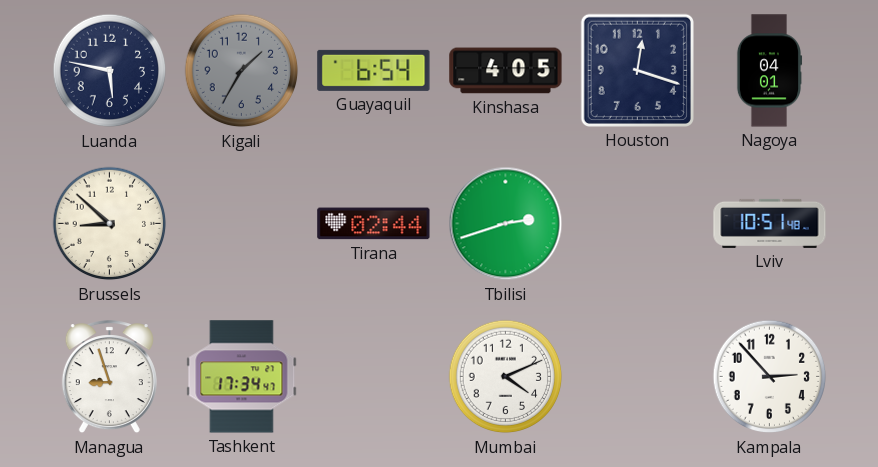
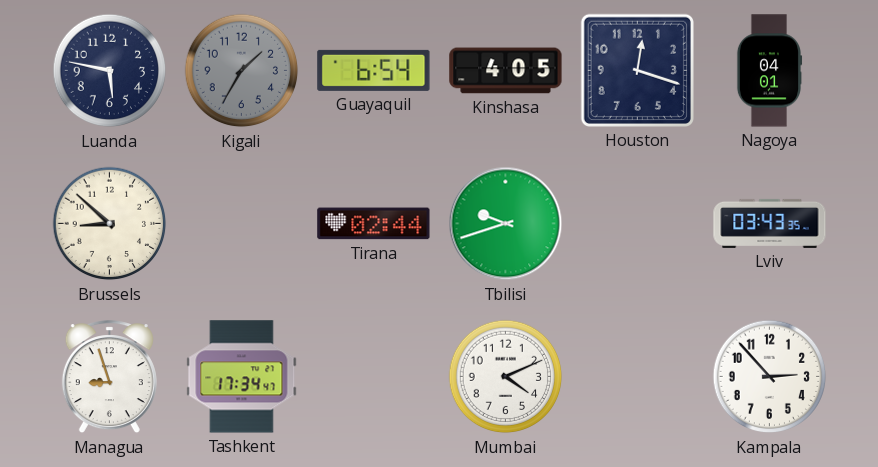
Tbilisi: 2:42 -> 9:42
Lviv: 10:51 -> 03:43
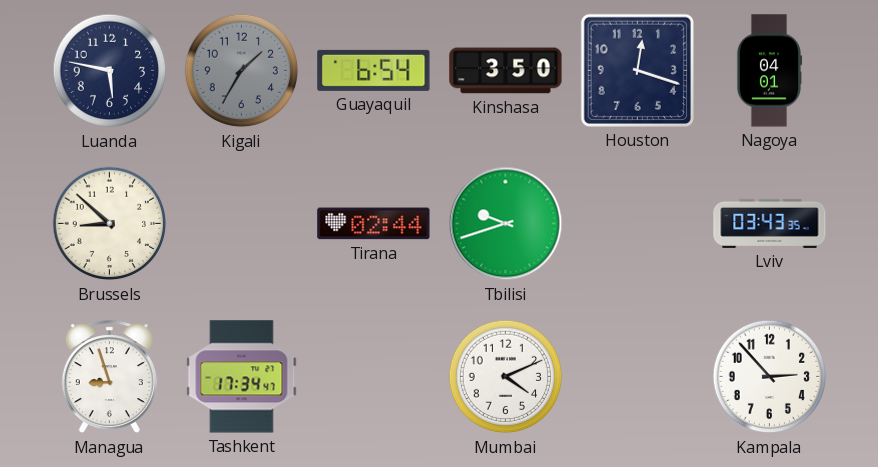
Kinshasa: 4:05 -> 3:50
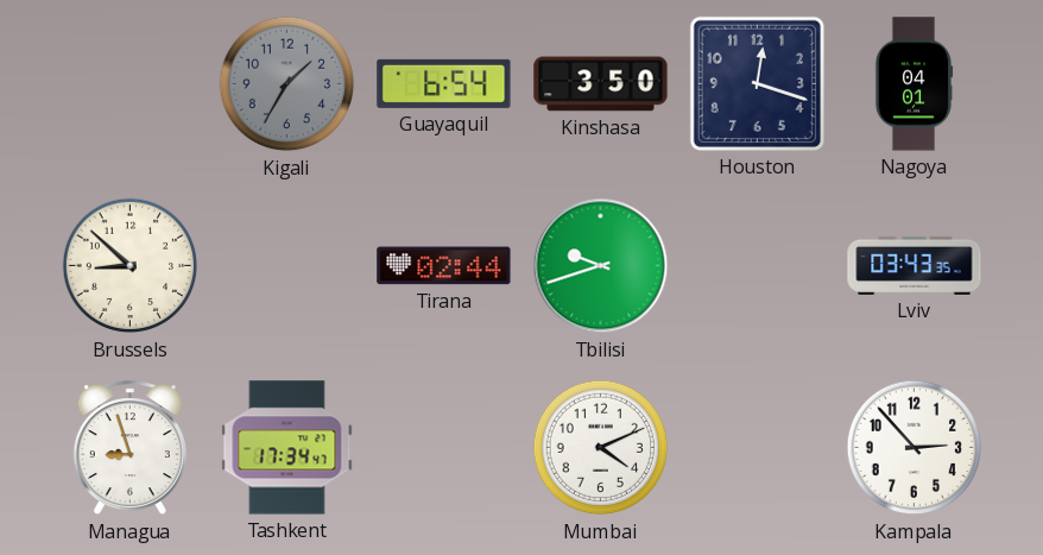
Luanda: 5:47 -> none
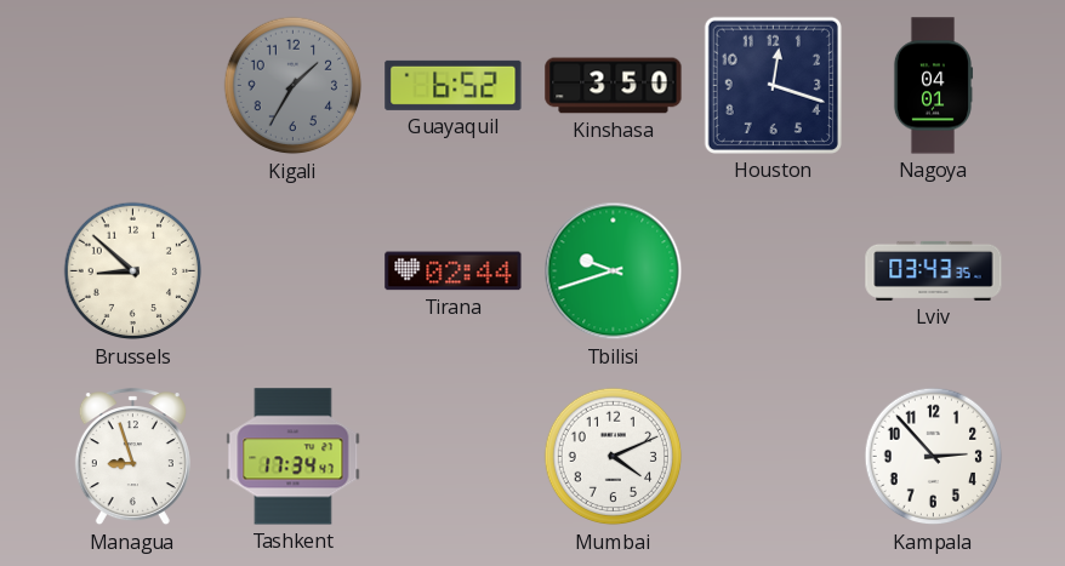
Guayaquil: 6:54 -> 6:52
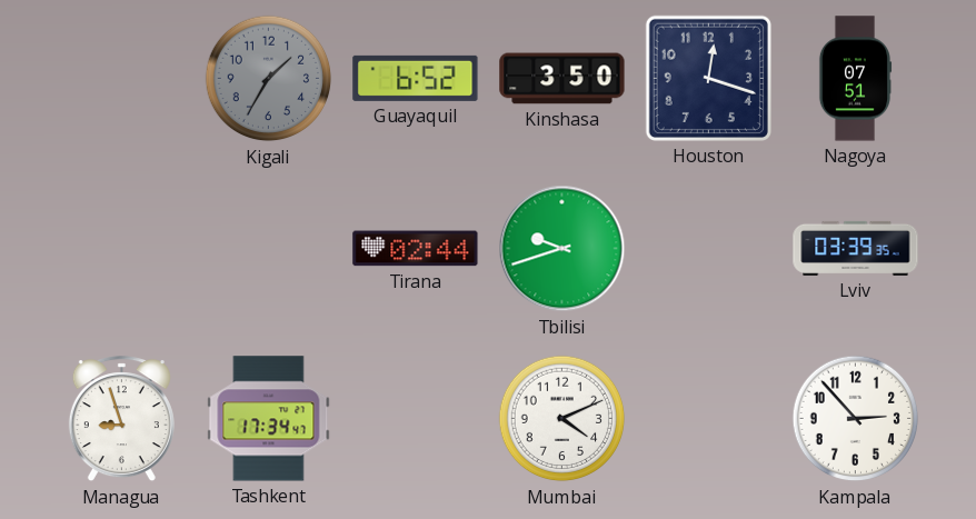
Nagoya: 04:01 -> 07:51
Brussels: 8:52 -> none
Lviv: 03:43 -> 03:39
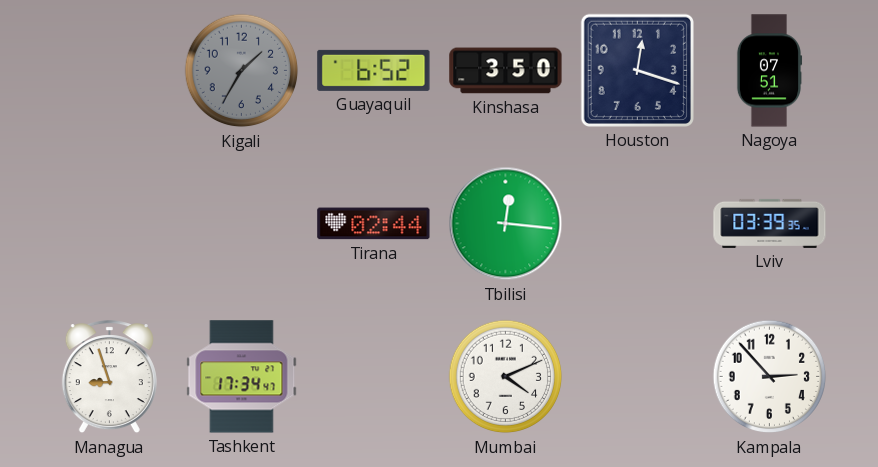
Tbilisi: 9:42 -> 12:16
